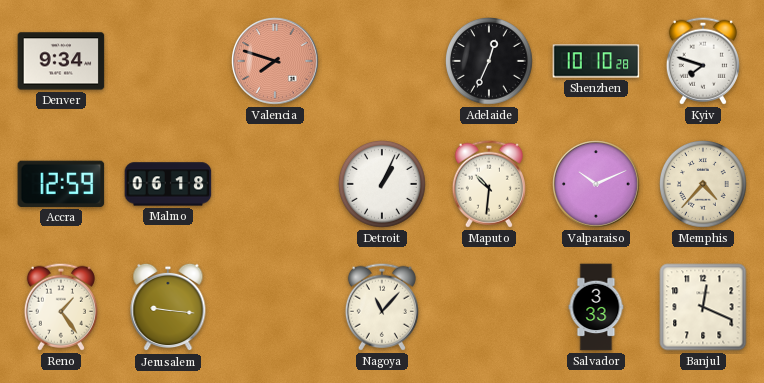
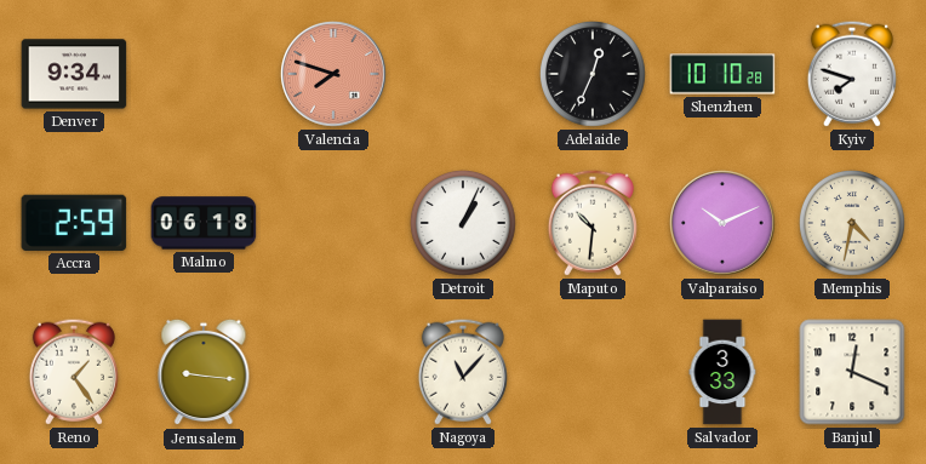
Accra: 12:59 -> 2:59
Memphis: 4:37 -> 4:32
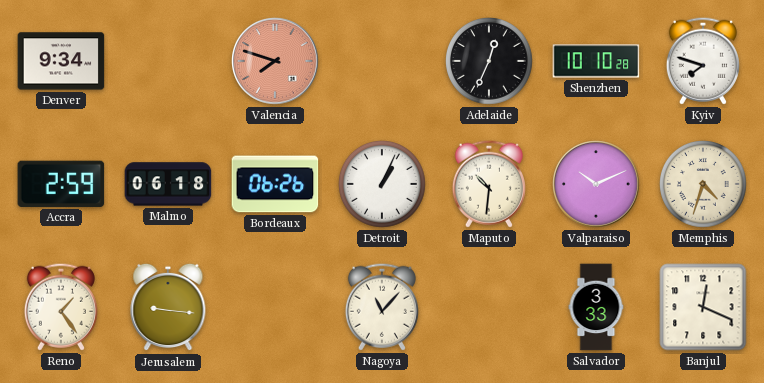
Bordeaux: none -> 06:26
Memphis: 4:32 -> 4:33
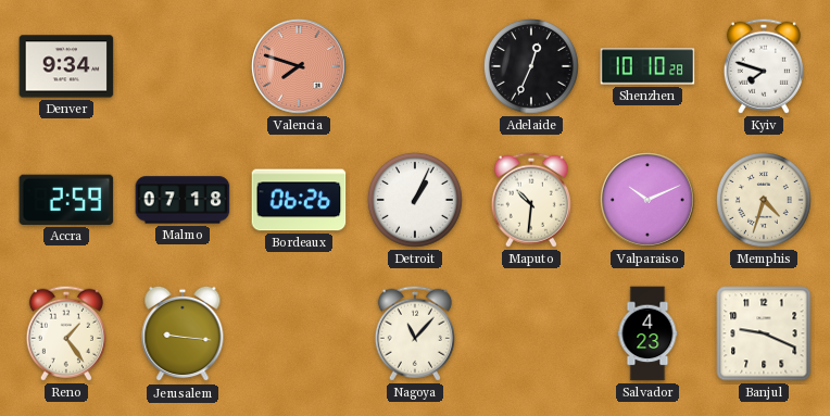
Malmo: 06:18 -> 07:18
Salvador: 3:33 -> 4:23
Banjul: 12:19 -> 9:19
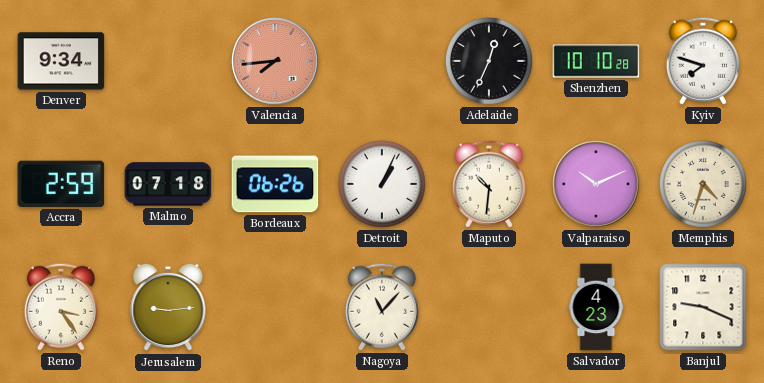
Valencia: 7:48 -> 7:44
Reno: 1:24 -> 3:24
Jerusalem: 9:16 -> 9:14
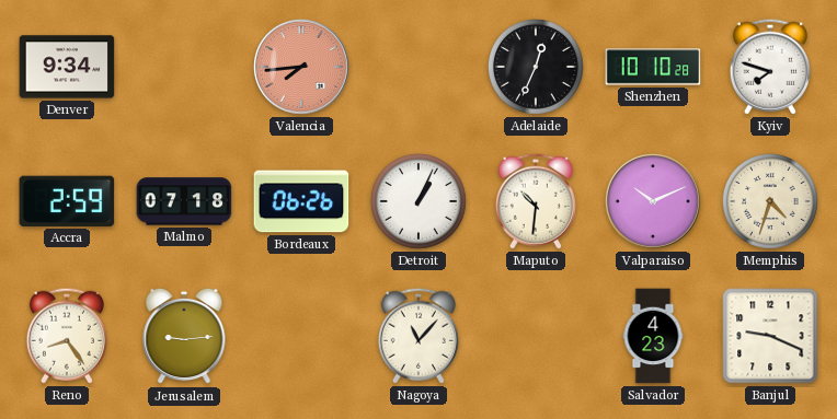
Reno: 3:24 -> 8:24
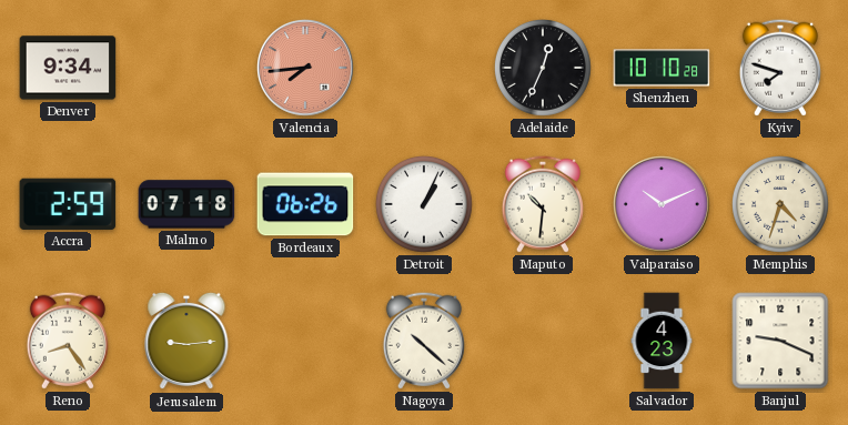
Nagoya: 11:07 -> 10:22
